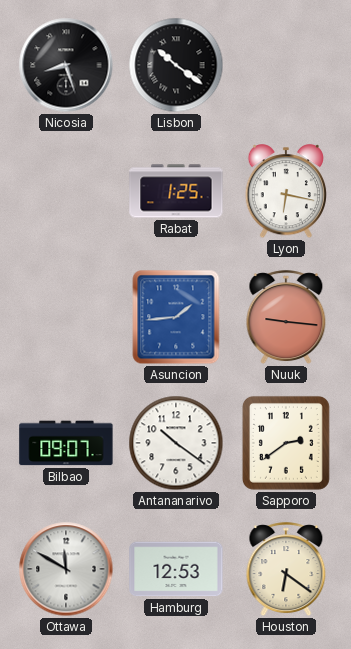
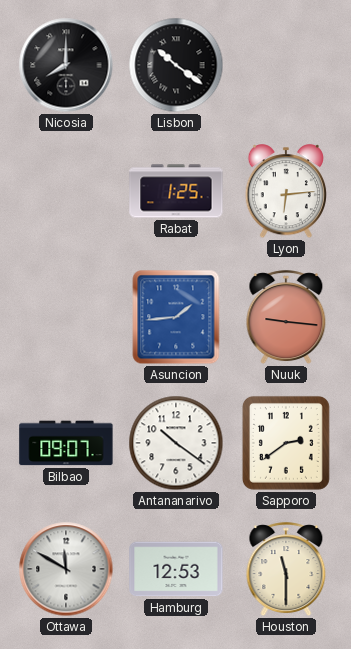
Nicosia: 8:27 -> 8:00
Lyon: 6:17 -> 6:14
Houston: 6:21 -> 11:30
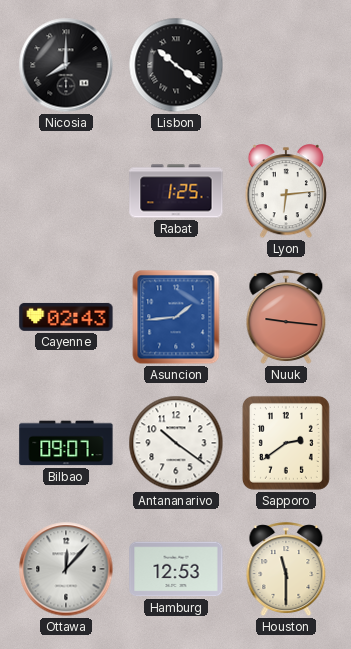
Cayenne: none -> 02:43
Ottawa: 11:50 -> 12:07
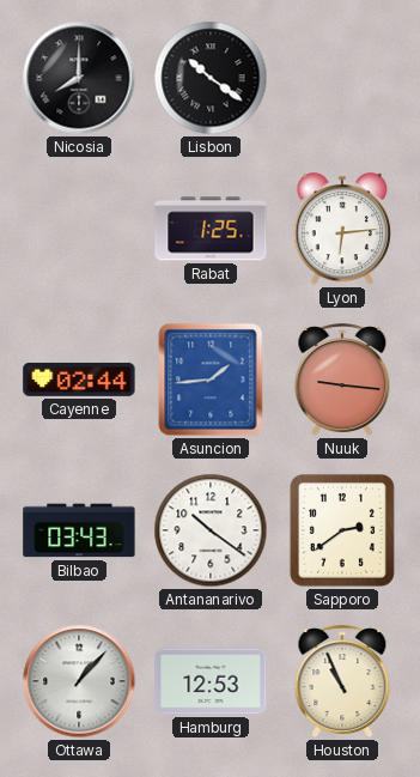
Cayenne: 02:43 -> 02:44
Bilbao: 09:07 -> 03:43
Ottawa: 12:07 -> 1:07
Houston: 11:30 -> 10:56
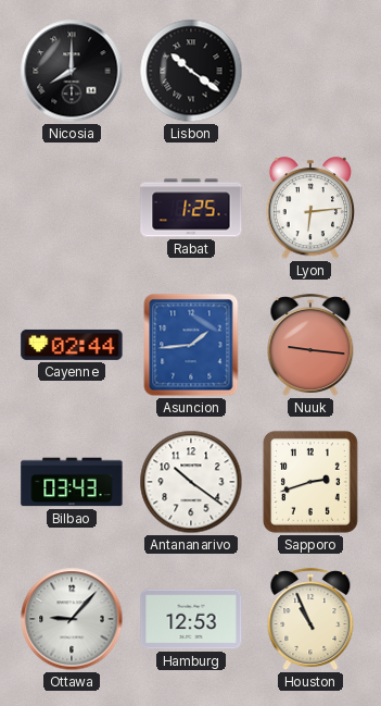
Sapporo: 2:39 -> 2:42
Ottawa: 1:07 -> 9:07
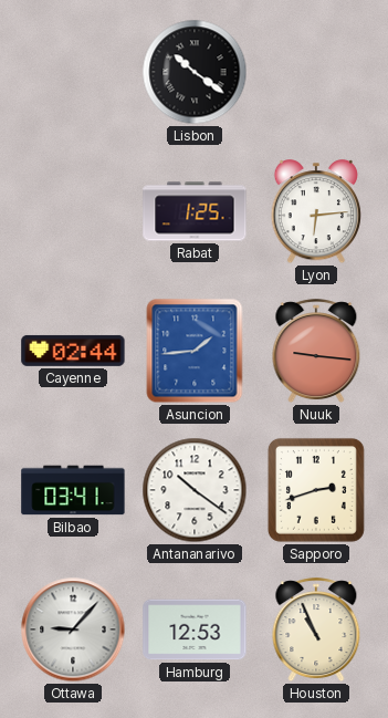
Nicosia: 8:00 -> none
Bilbao: 03:43 -> 03:41
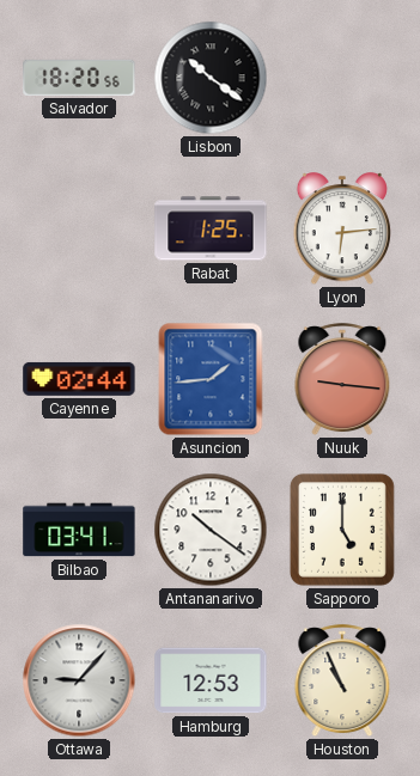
Salvador: none -> 18:20
Sapporo: 2:42 -> 5:00
